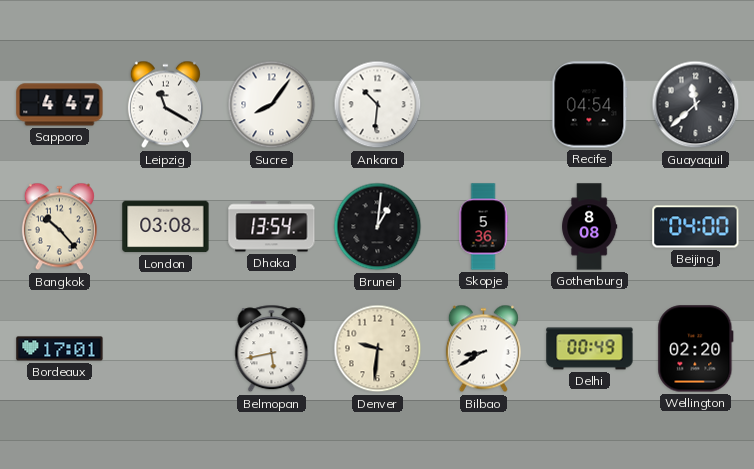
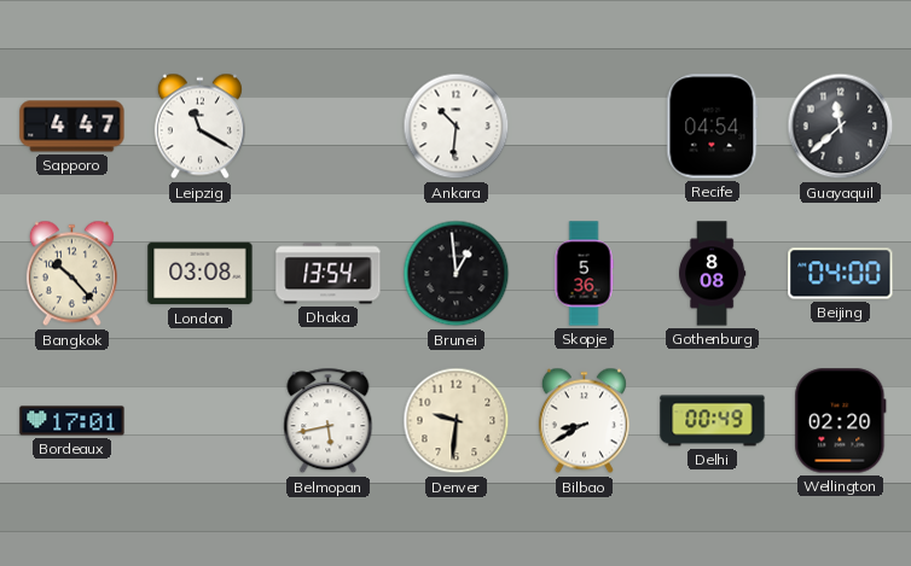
Sucre: 8:06 -> none
Brunei: 1:01 -> 12:59
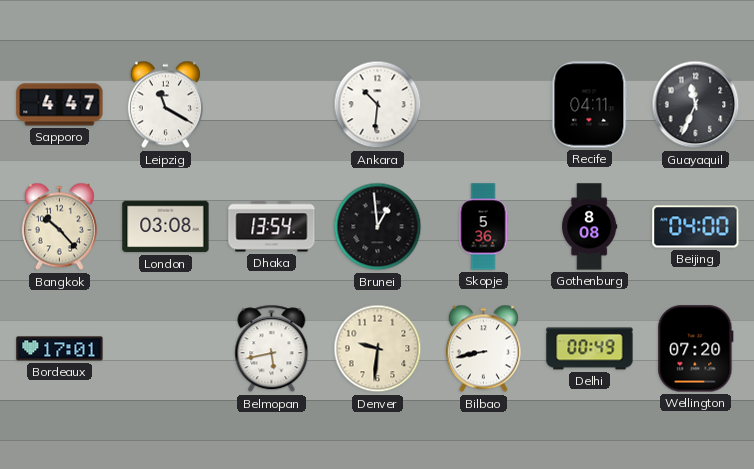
Recife: 04:54 -> 04:11
Guayaquil: 11:38 -> 11:34
Bilbao: 8:40 -> 8:43
Wellington: 02:20 -> 07:20
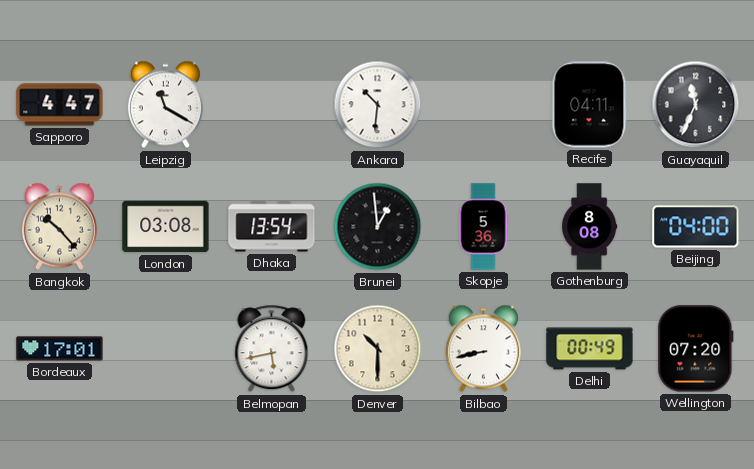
Denver: 9:31 -> 10:30
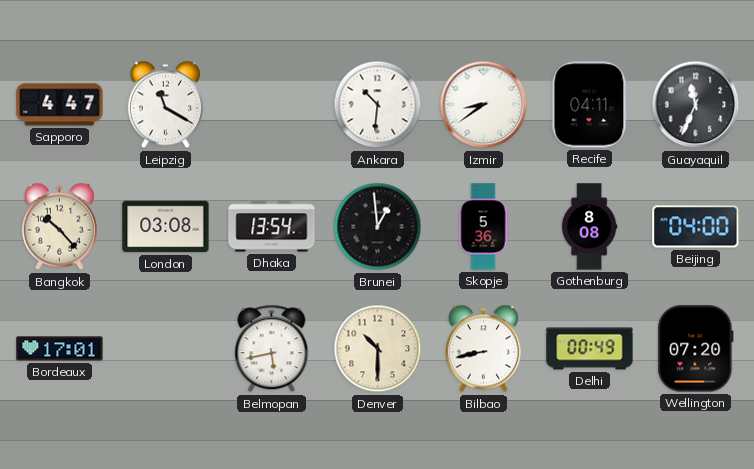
Izmir: none -> 8:39
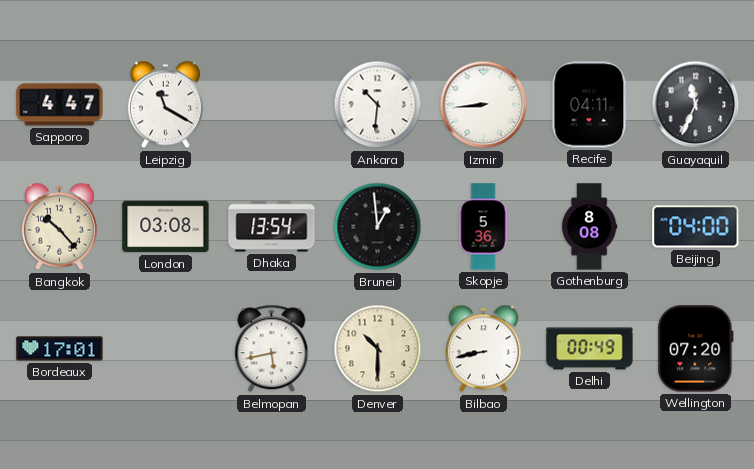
Izmir: 8:39 -> 8:44
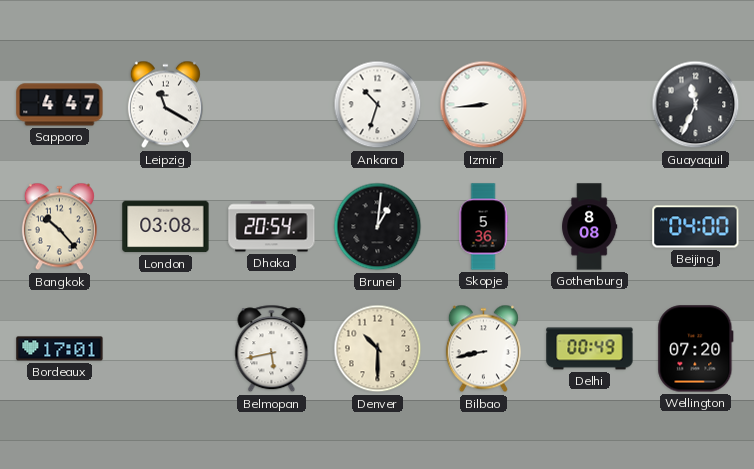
Ankara: 10:31 -> 10:33
Recife: 04:11 -> none
Dhaka: 13:54 -> 20:54
Brunei: 12:59 -> 1:01
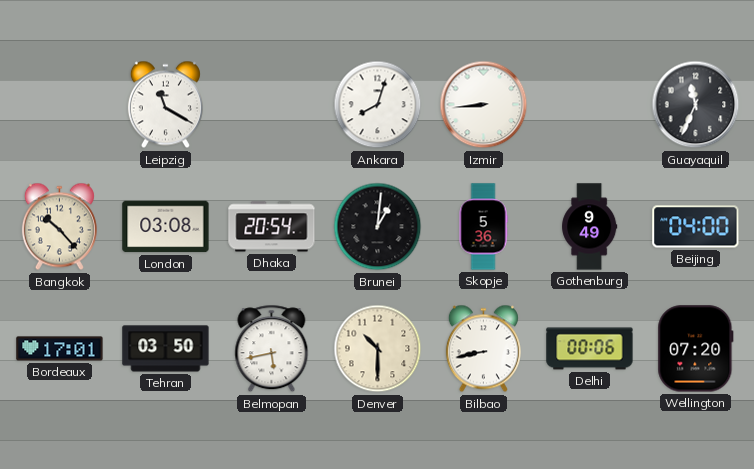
Sapporo: 4:47 -> none
Ankara: 10:33 -> 8:03
Gothenburg: 8:08 -> 9:49
Tehran: none -> 03:50
Delhi: 00:49 -> 00:06
